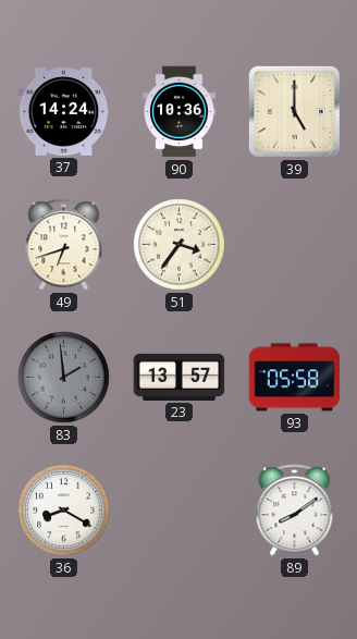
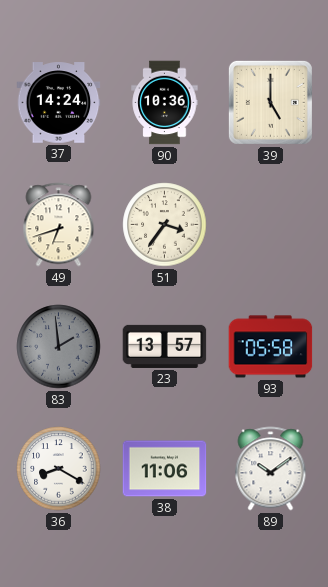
38: none -> 11:06
89: 8:09 -> 10:09
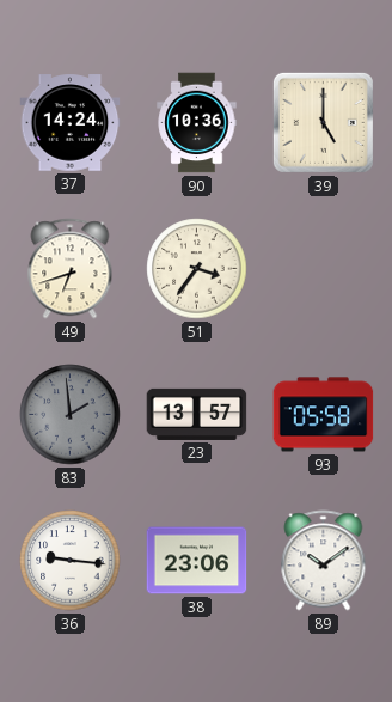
36: 8:20 -> 9:16
38: 11:06 -> 23:06
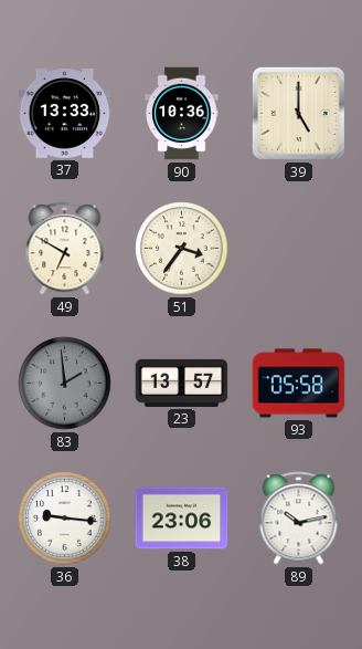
37: 14:24 -> 13:33
49: 6:42 -> 6:50
89: 10:09 -> 10:13
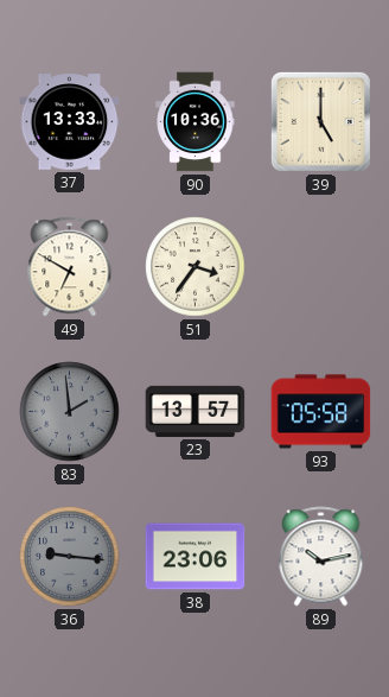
36 dial: white -> grey
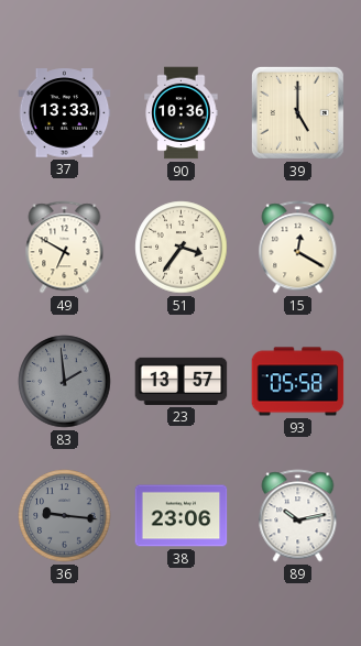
15: none -> 12:20
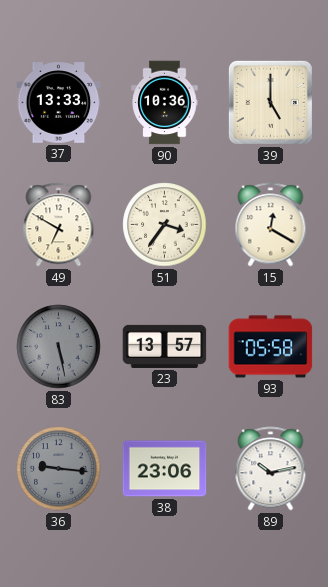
83: 1:59 -> 5:28
